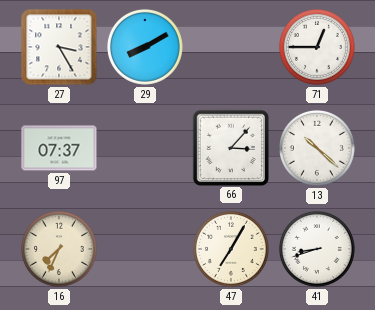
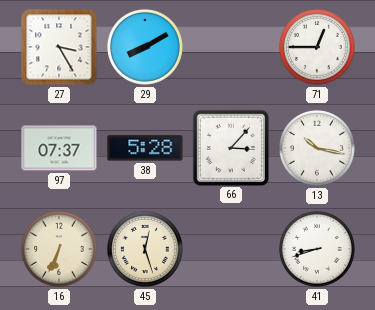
38: none -> 5:28
13: 10:22 -> 10:17
16: 7:34 -> 6:34
45: none -> 12:27
47: 7:05 -> none
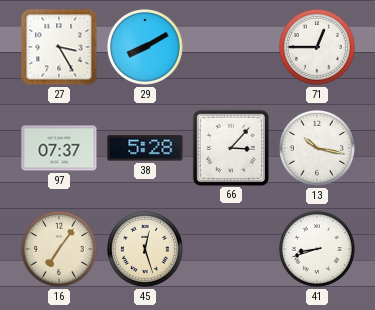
16: 6:34 -> 7:06
